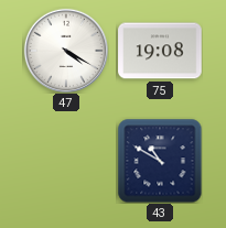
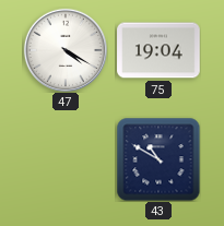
75: 19:08 -> 19:04
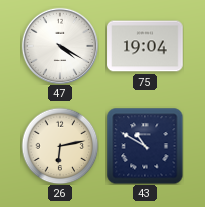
26: none -> 6:13
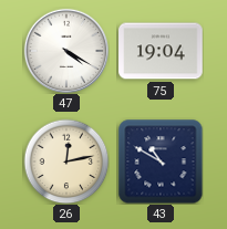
26: 6:13 -> 12:13
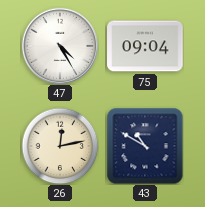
47: 4:20 -> 4:25
75: 19:04 -> 09:04
